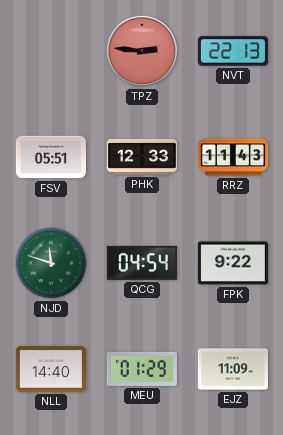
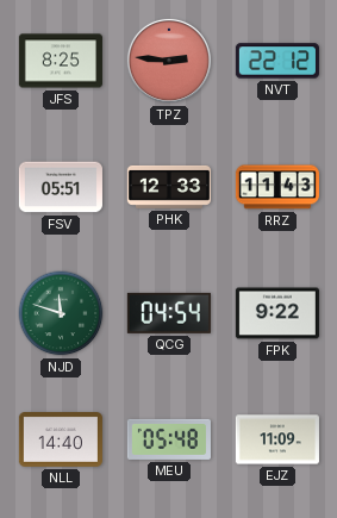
JFS: none -> 8:25
NVT: 22:13 -> 22:12
MEU: 01:29 -> 05:48
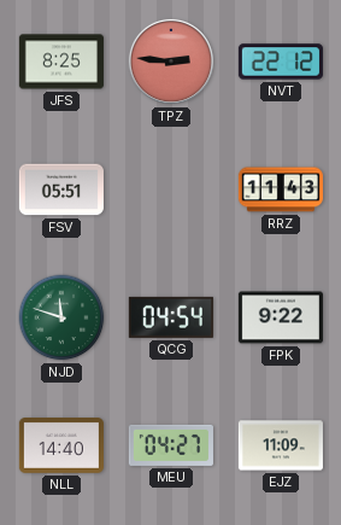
PHK: 12:33 -> none
MEU: 05:48 -> 04:27
